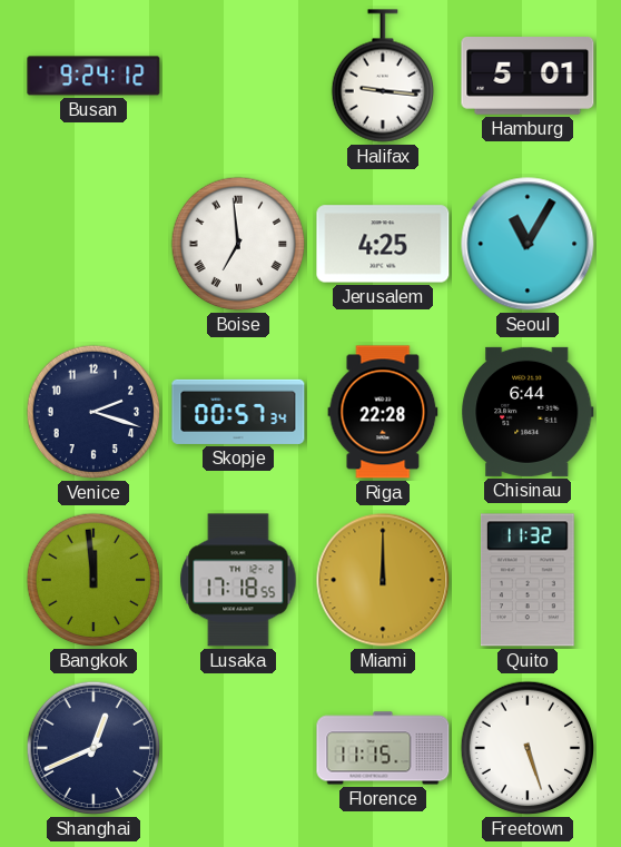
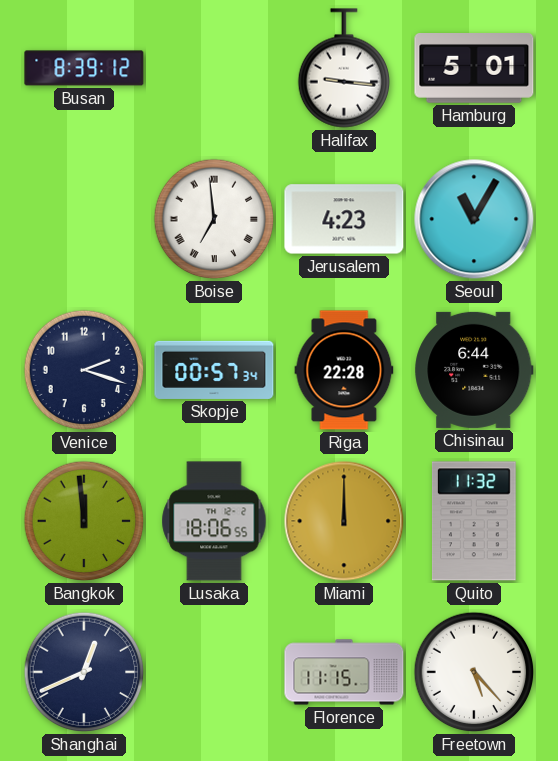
Busan: 9:24 -> 8:39
Jerusalem: 4:25 -> 4:23
Lusaka: 17:18 -> 18:06
Freetown: 5:27 -> 5:23
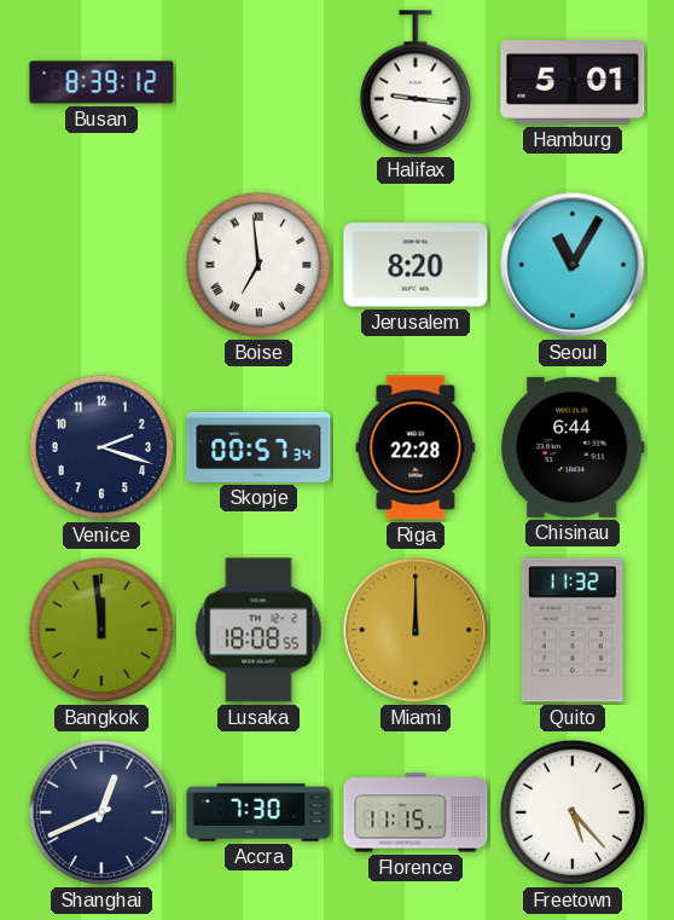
Jerusalem: 4:23 -> 8:20
Lusaka: 18:06 -> 18:08
Accra: none -> 7:30
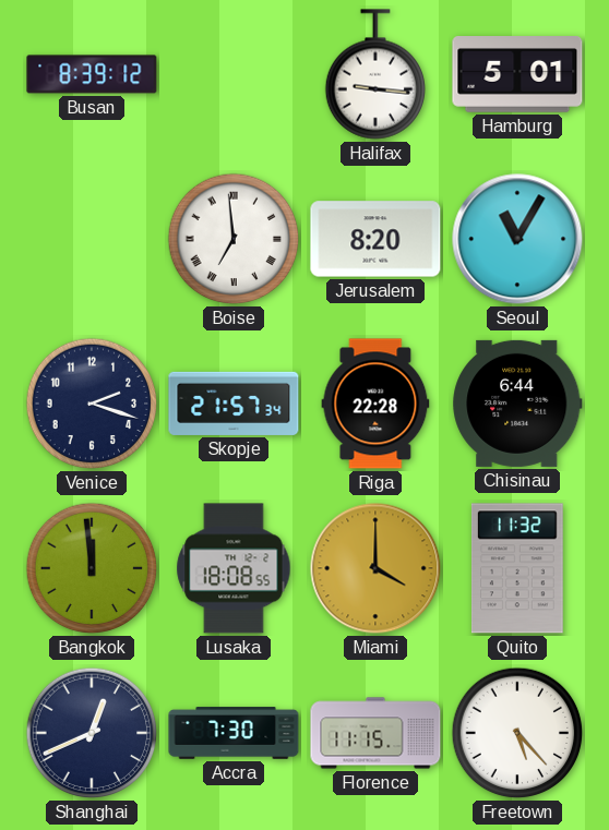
Skopje: 00:57 -> 21:57
Miami: 12:00 -> 4:00
